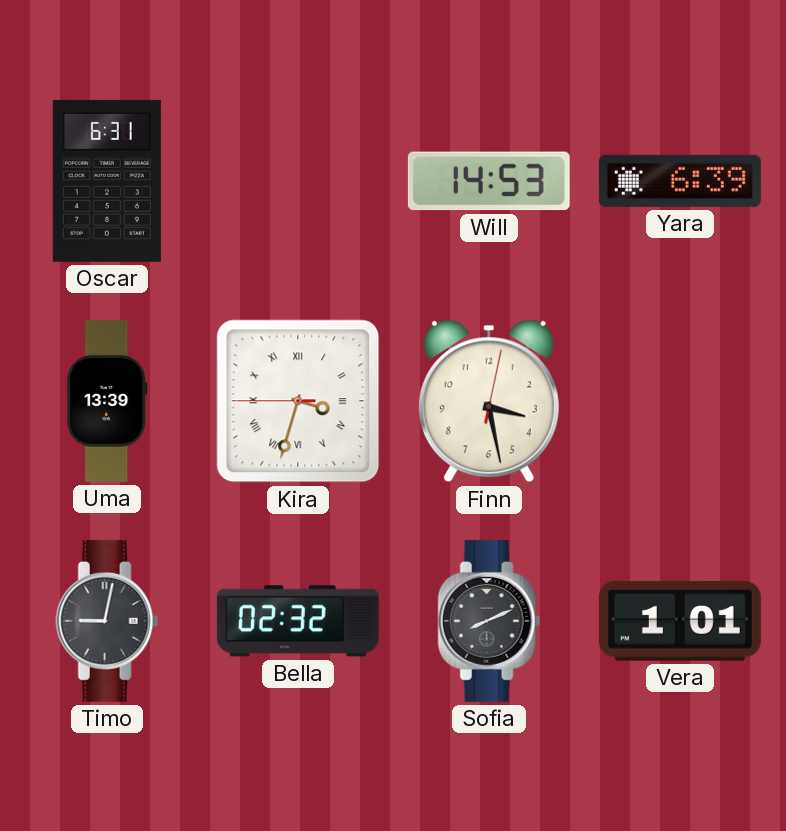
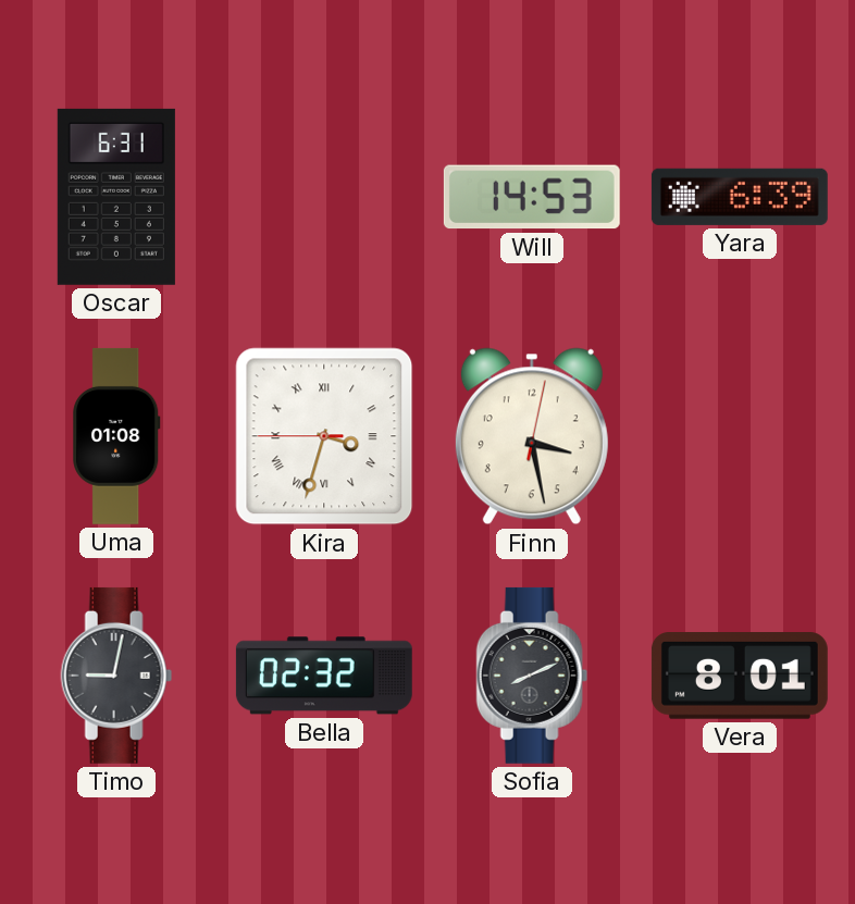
Uma: 13:39 -> 01:08
Vera: 1:01 -> 8:01
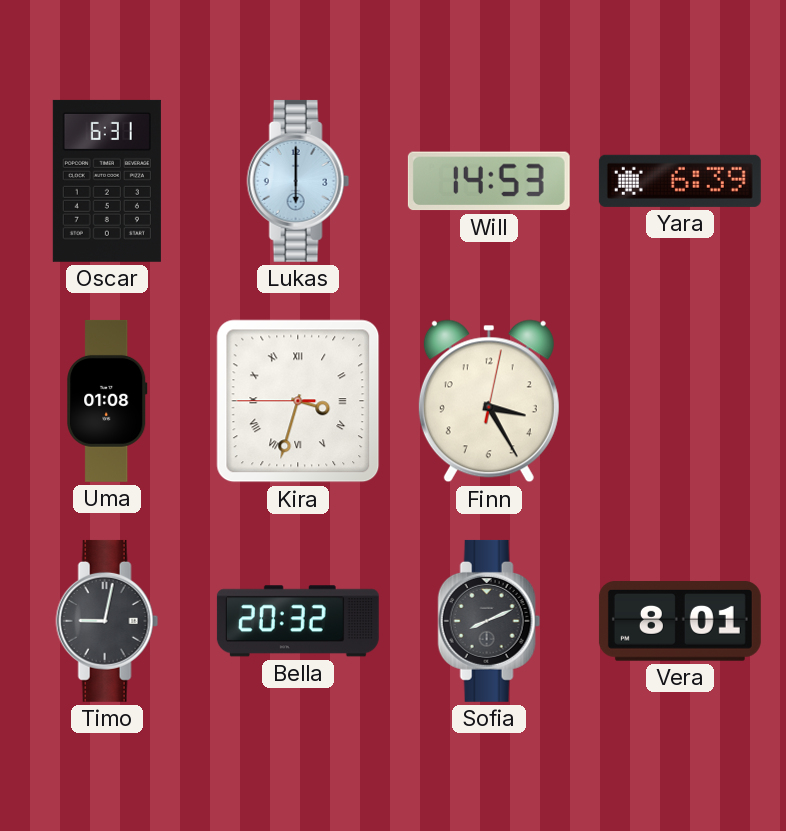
Lukas: none -> 6:00
Finn: 3:28 -> 3:25
Bella: 02:32 -> 20:32
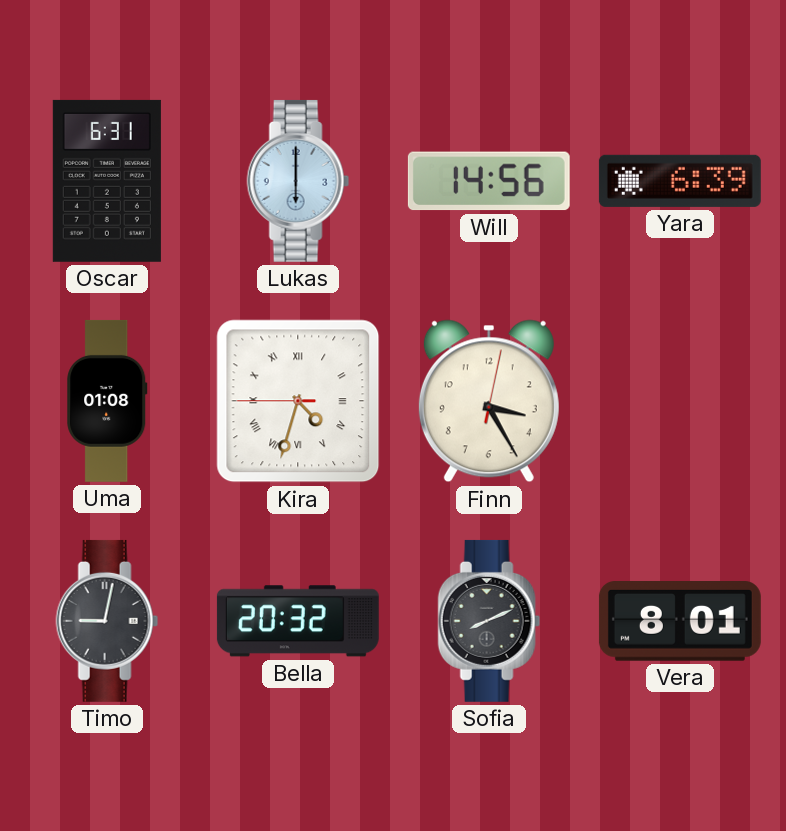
Will: 14:53 -> 14:56
Kira: 3:32 -> 4:32
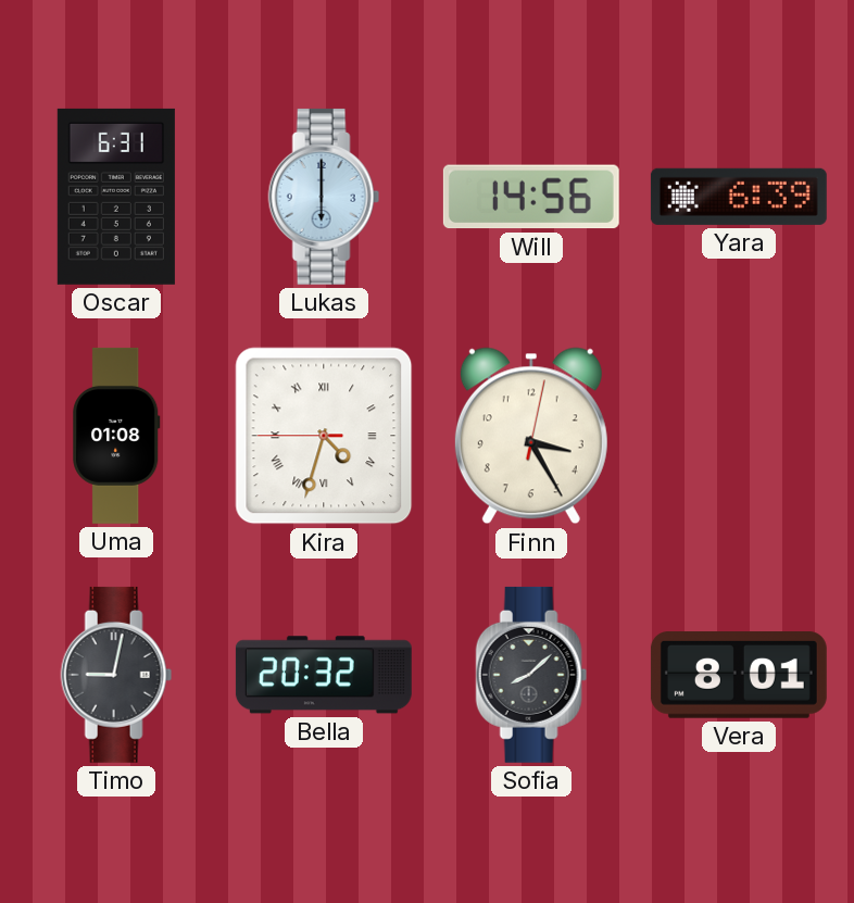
Sofia: 8:11 -> 8:08
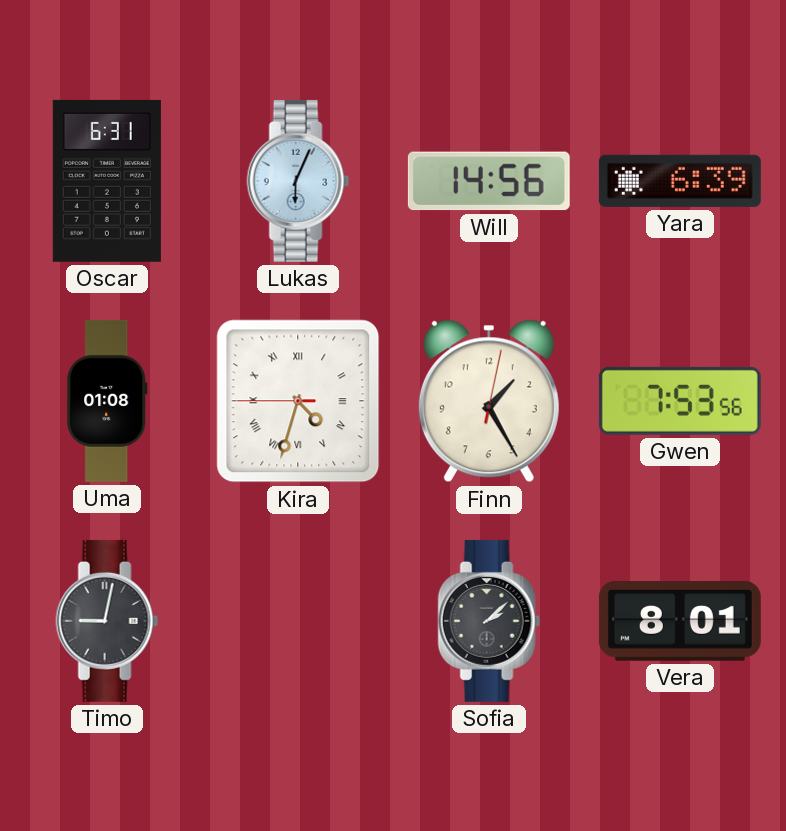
Lukas: 6:00 -> 6:04
Finn: 3:25 -> 1:25
Gwen: none -> 7:53
Bella: 20:32 -> none
Sofia: 8:08 -> 2:08
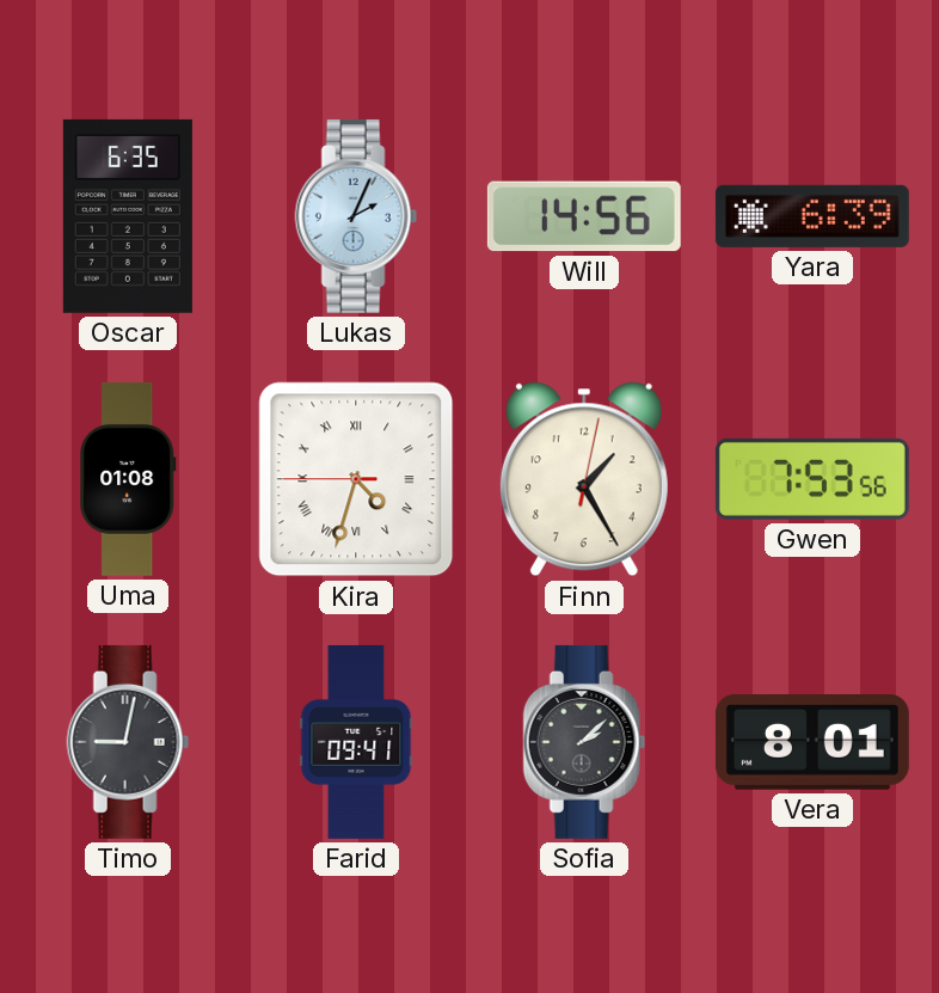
Oscar: 6:31 -> 6:35
Lukas: 6:04 -> 2:04
Farid: none -> 09:41
